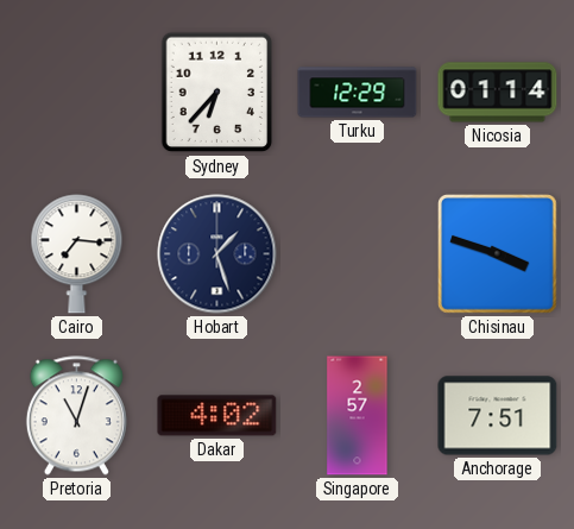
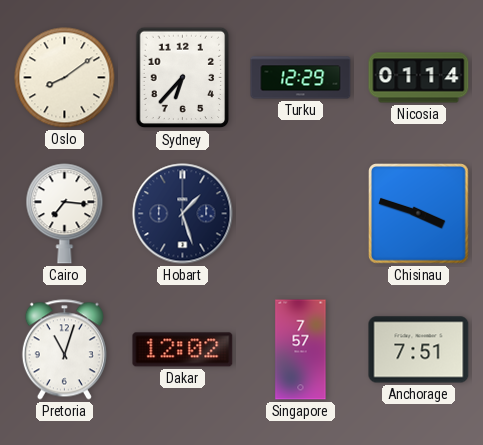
Oslo: none -> 8:09
Dakar: 4:02 -> 12:02
Singapore: 2:57 -> 7:57
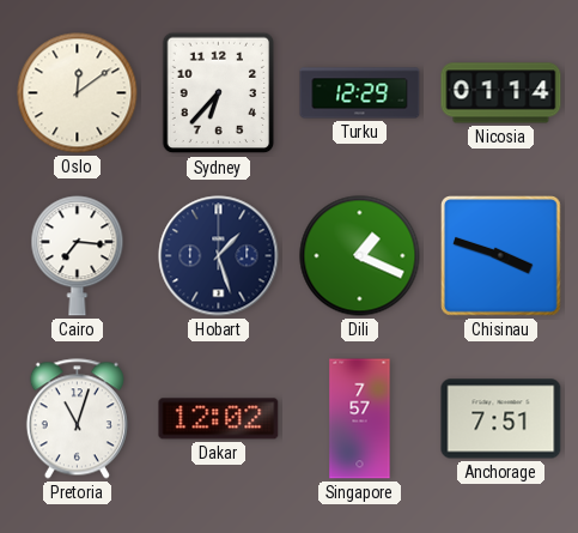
Oslo: 8:09 -> 12:09
Dili: none -> 1:19
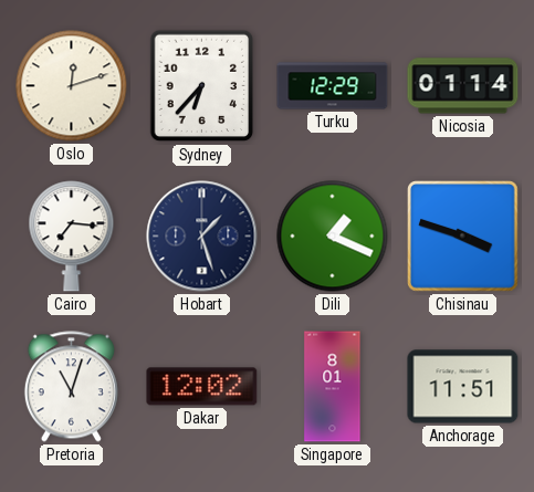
Oslo: 12:09 -> 12:12
Singapore: 7:57 -> 8:01
Anchorage: 7:51 -> 11:51
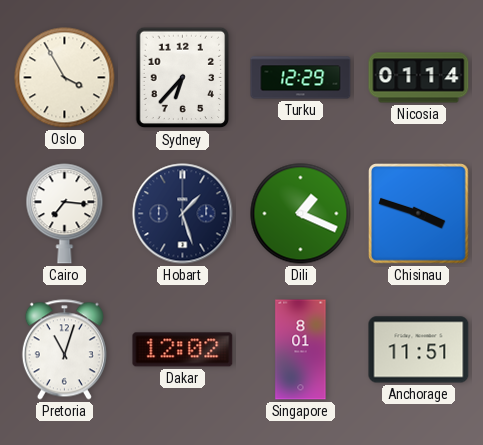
Oslo: 12:12 -> 3:55
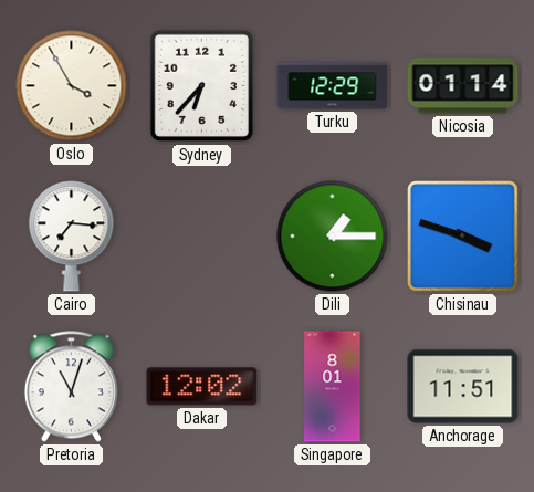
Hobart: 1:27 -> none
Dili: 1:19 -> 1:15
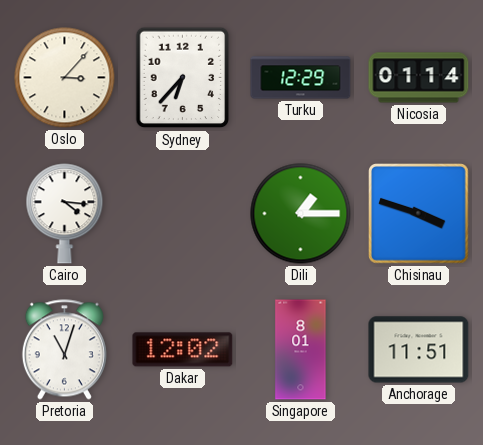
Oslo: 3:55 -> 3:07
Cairo: 7:16 -> 4:16
